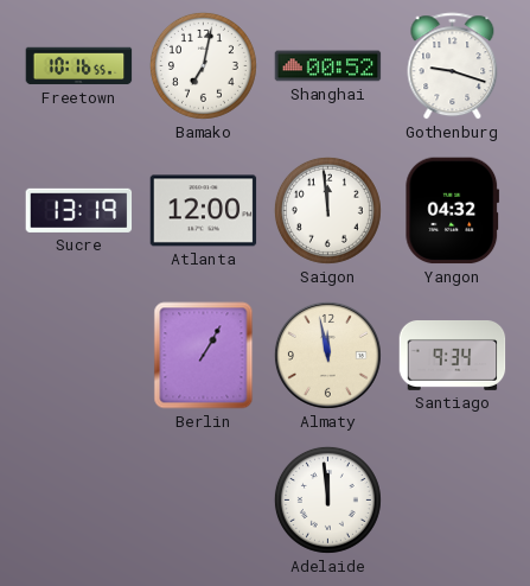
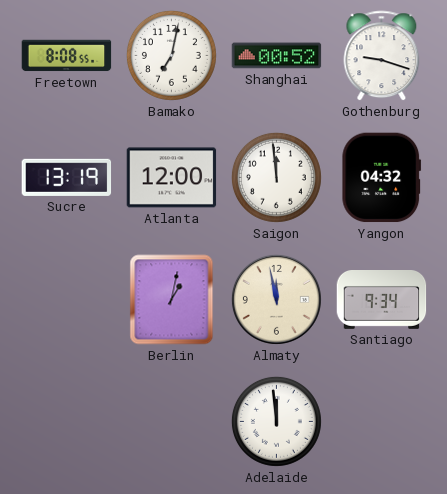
Freetown: 10:16 -> 8:08
Berlin: 1:05 -> 1:02
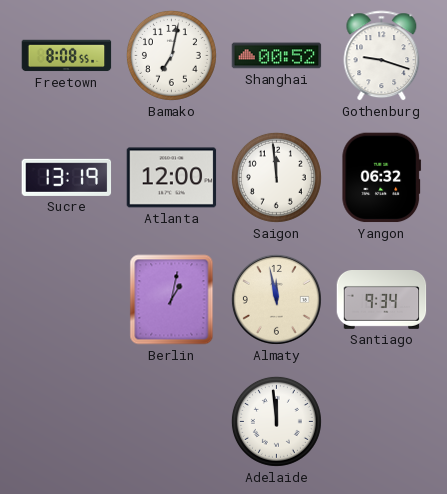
Yangon: 04:32 -> 06:32
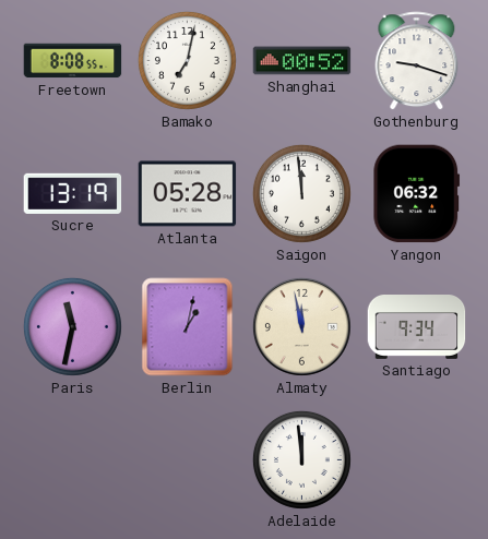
Atlanta: 12:00 -> 05:28
Paris: none -> 11:32
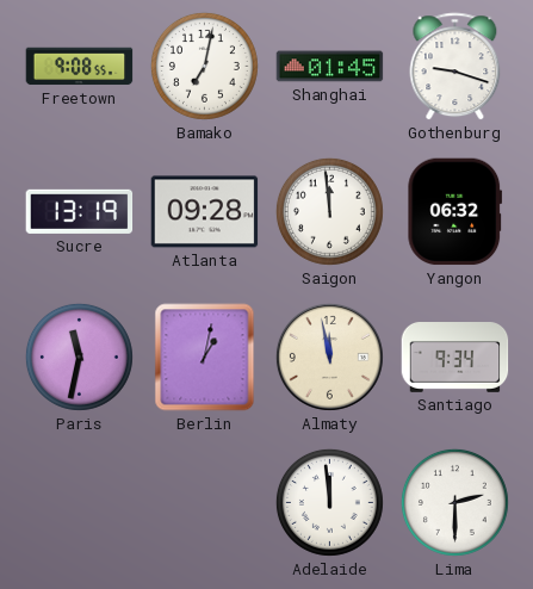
Freetown: 8:08 -> 9:08
Shanghai: 00:52 -> 01:45
Atlanta: 05:28 -> 09:28
Lima: none -> 2:30
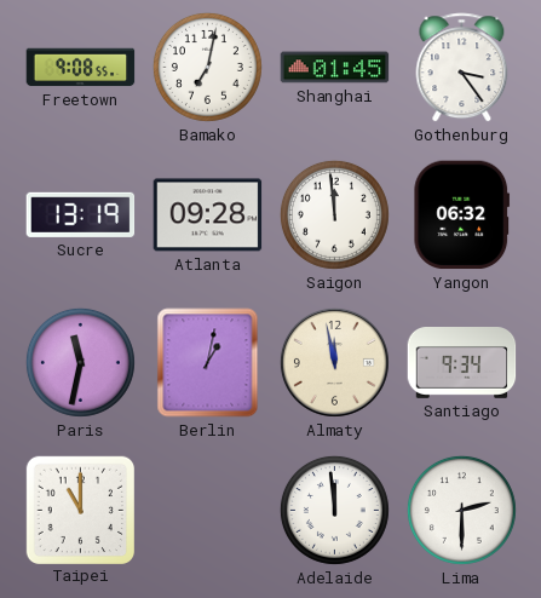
Gothenburg: 9:18 -> 3:24
Taipei: none -> 11:00
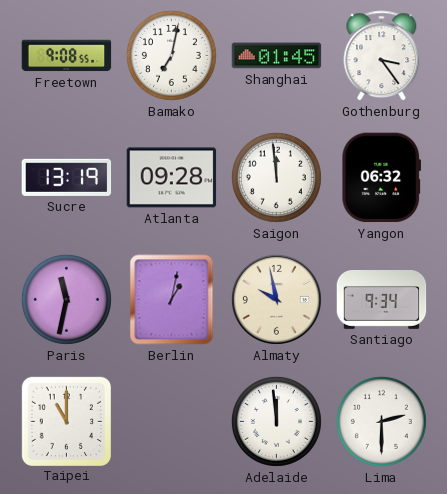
Almaty: 11:58 -> 9:58
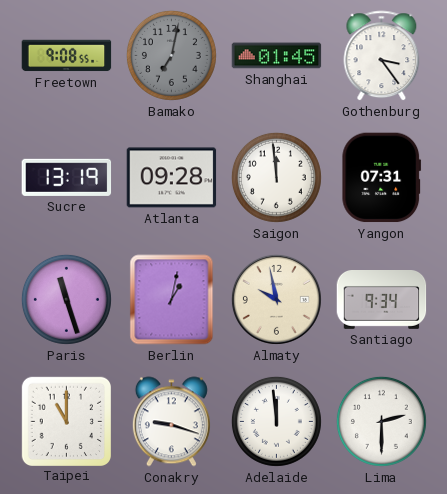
Bamako dial: white -> grey
Yangon: 06:32 -> 07:31
Paris: 11:32 -> 11:27
Conakry: none -> 9:18
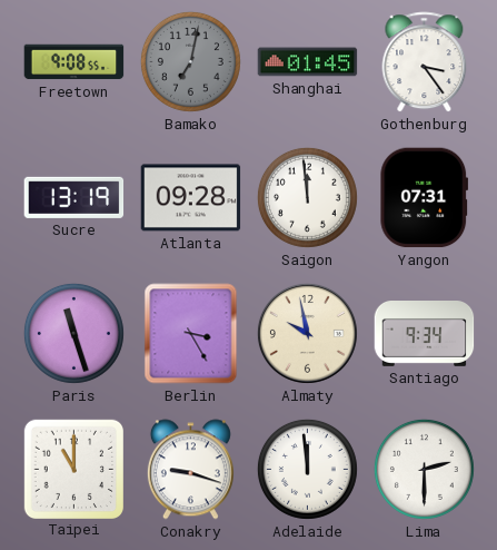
Berlin: 1:02 -> 3:25
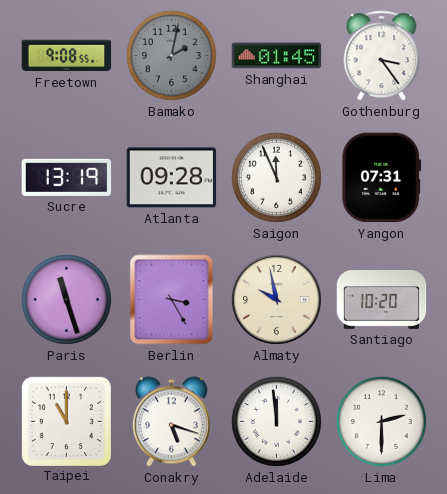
Bamako: 7:02 -> 2:02
Saigon: 11:59 -> 11:56
Santiago: 9:34 -> 10:20
Conakry: 9:18 -> 5:18
